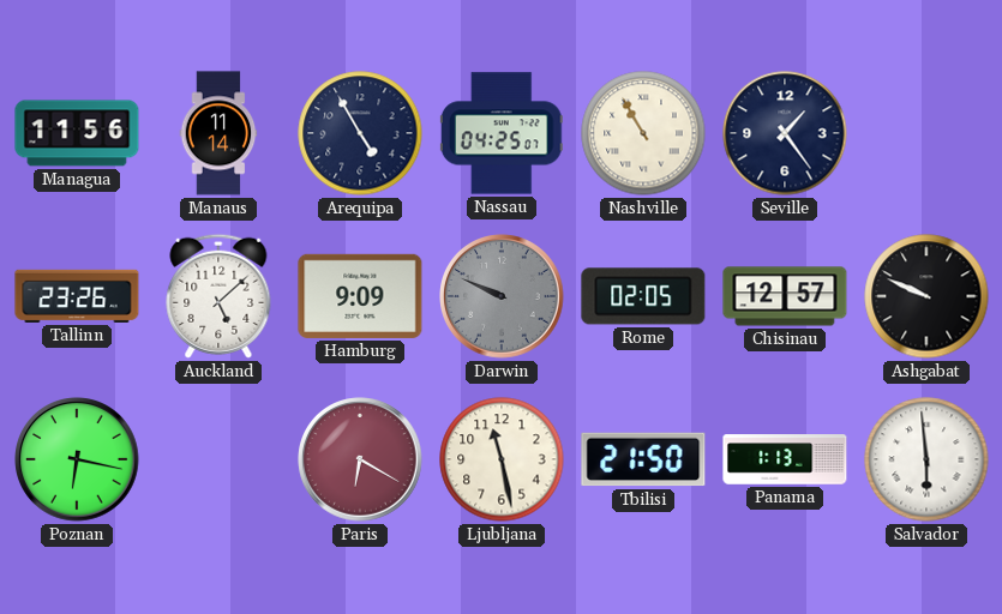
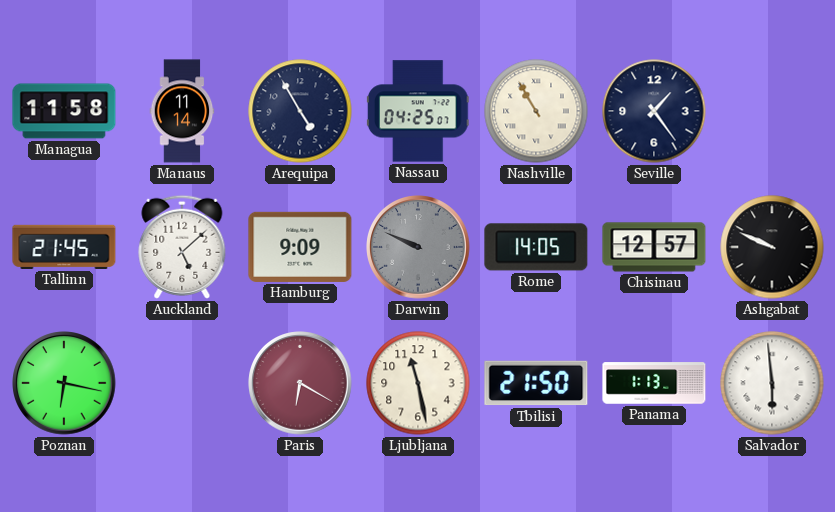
Managua: 11:56 -> 11:58
Tallinn: 23:26 -> 21:45
Rome: 02:05 -> 14:05
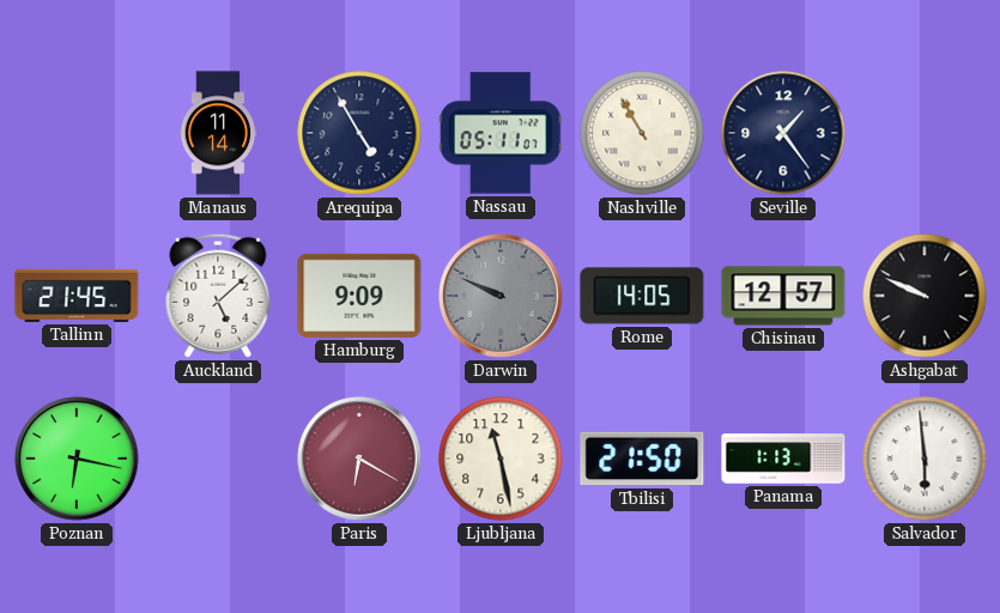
Managua: 11:58 -> none
Nassau: 04:25 -> 05:11
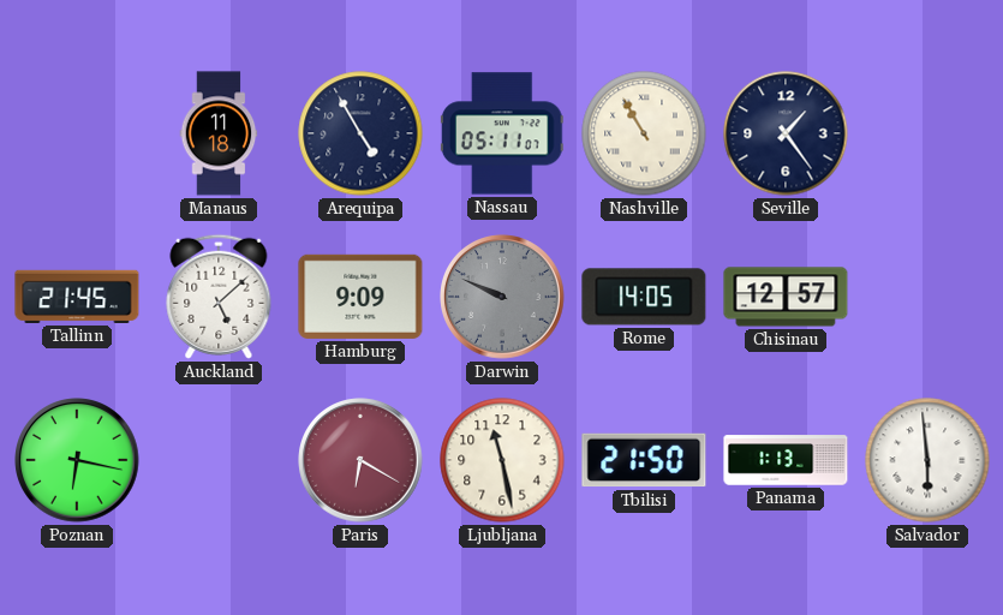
Manaus: 11:14 -> 11:18
Ashgabat: 9:49 -> none
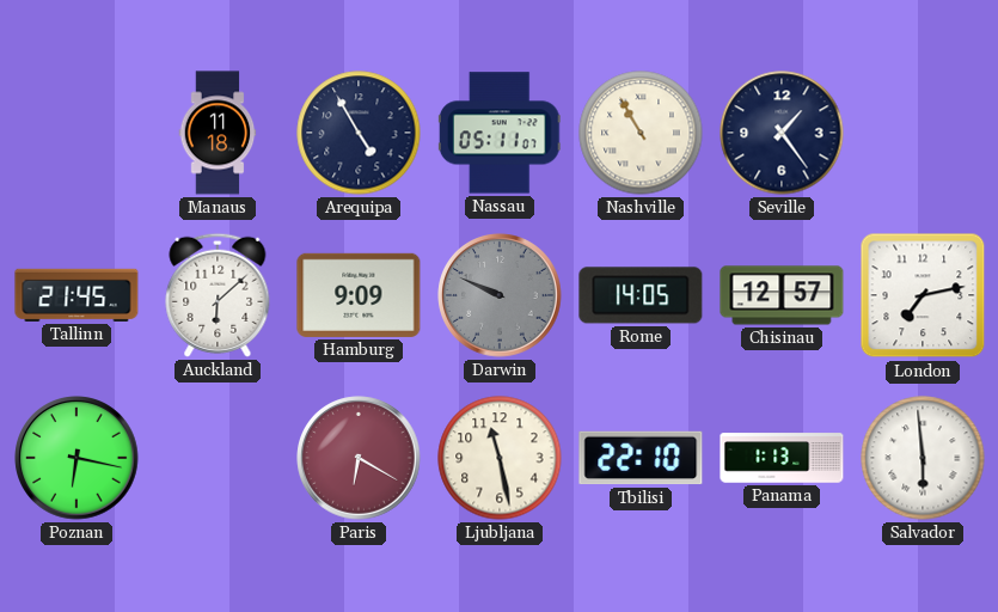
Auckland: 5:08 -> 6:08
London: none -> 7:13
Tbilisi: 21:50 -> 22:10
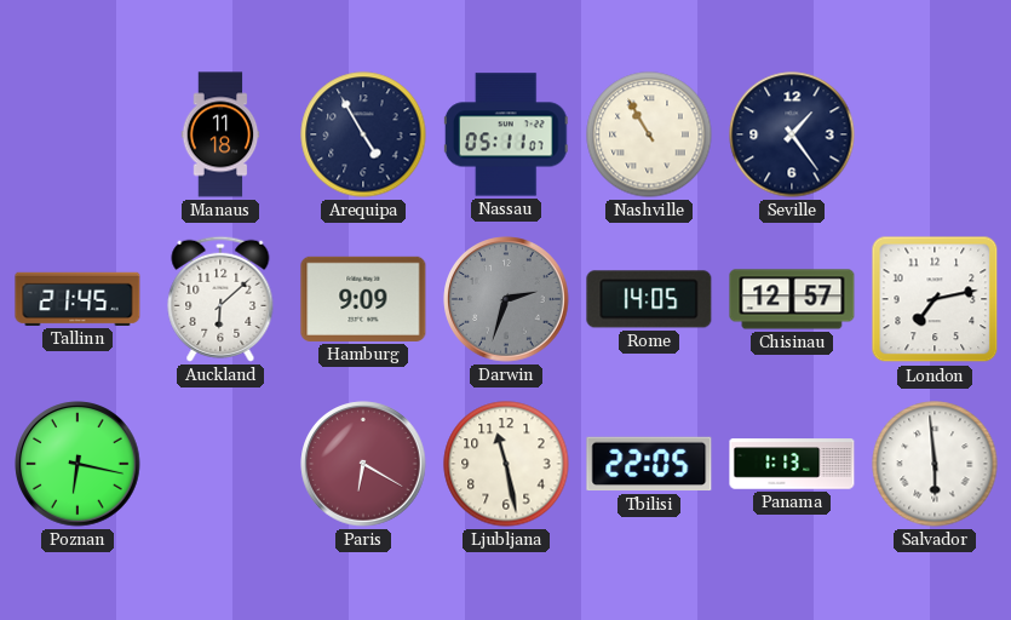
Darwin: 9:49 -> 2:33
Tbilisi: 22:10 -> 22:05
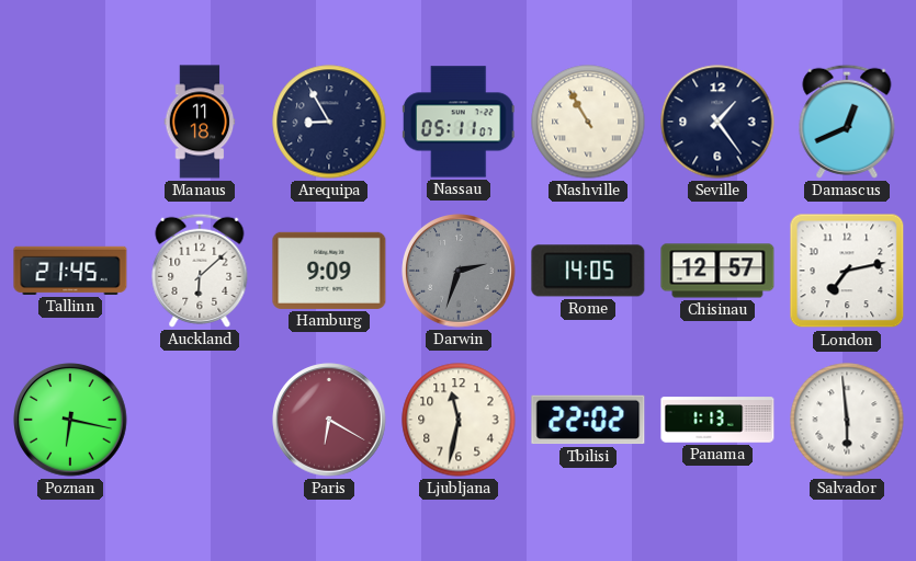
Arequipa: 4:55 -> 8:55
Damascus: none -> 12:41
Ljubljana: 11:28 -> 11:32
Tbilisi: 22:05 -> 22:02
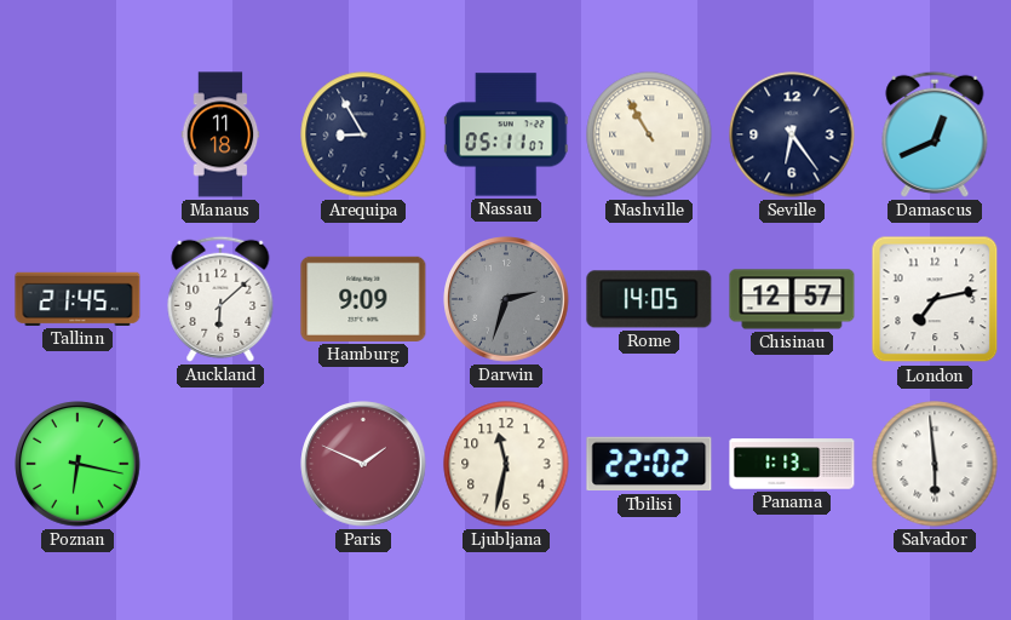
Seville: 1:24 -> 6:24
Paris: 6:20 -> 1:49
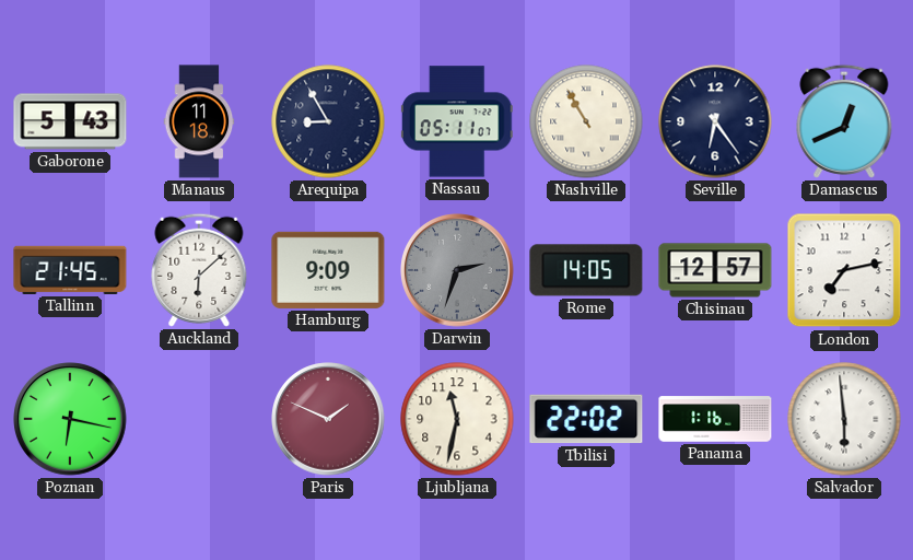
Gaborone: none -> 5:43
Panama: 1:13 -> 1:16
